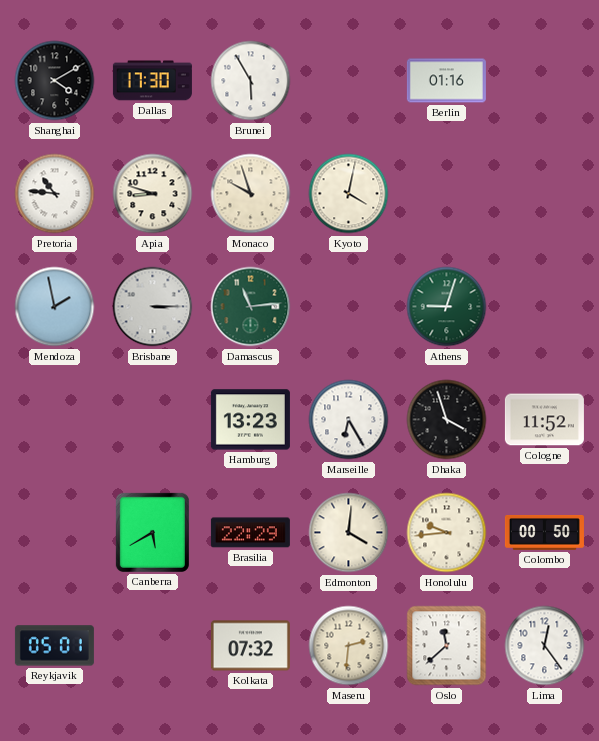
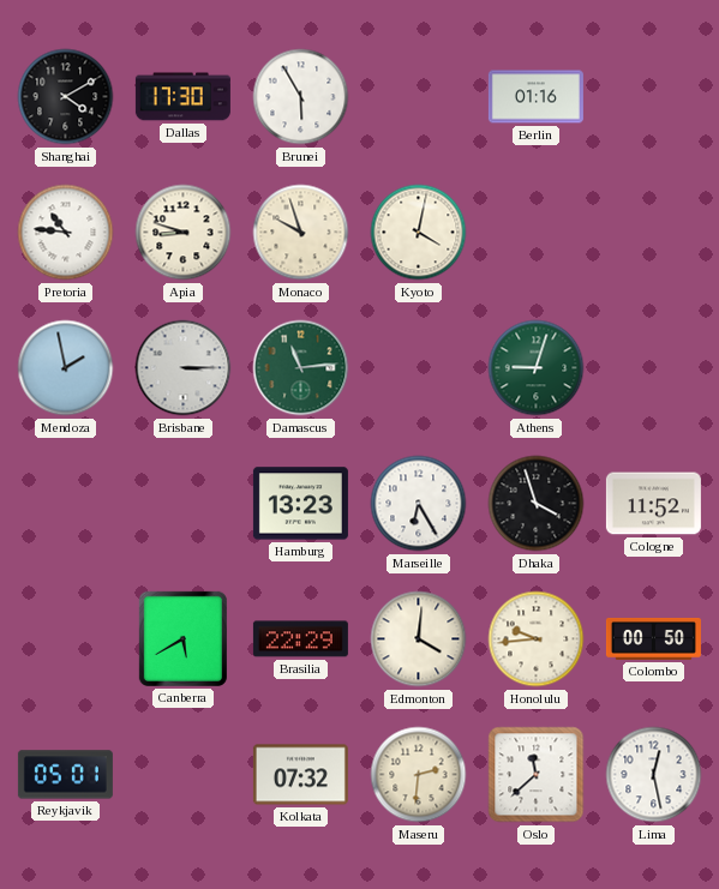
Lima: 12:24 -> 12:28
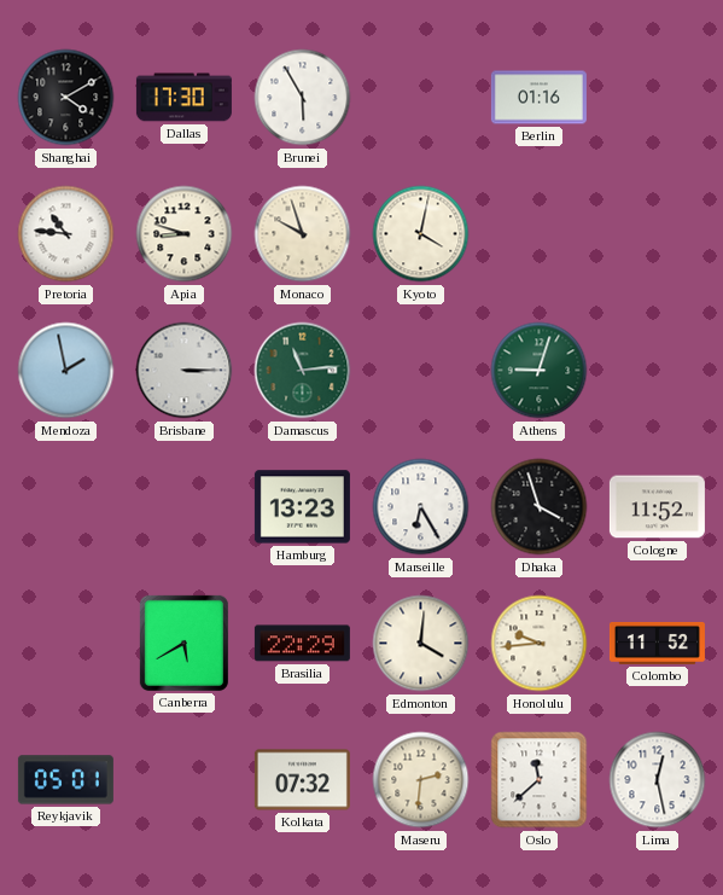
Colombo: 00:50 -> 11:52
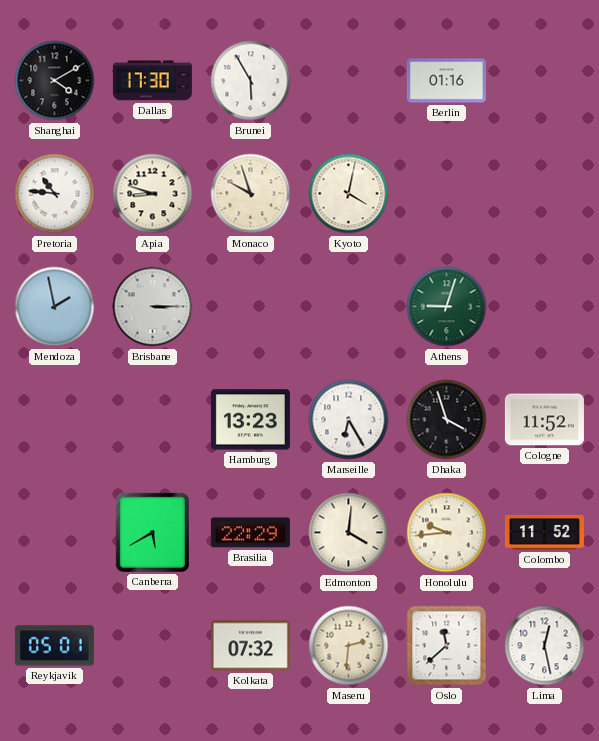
Damascus: 11:14 -> none
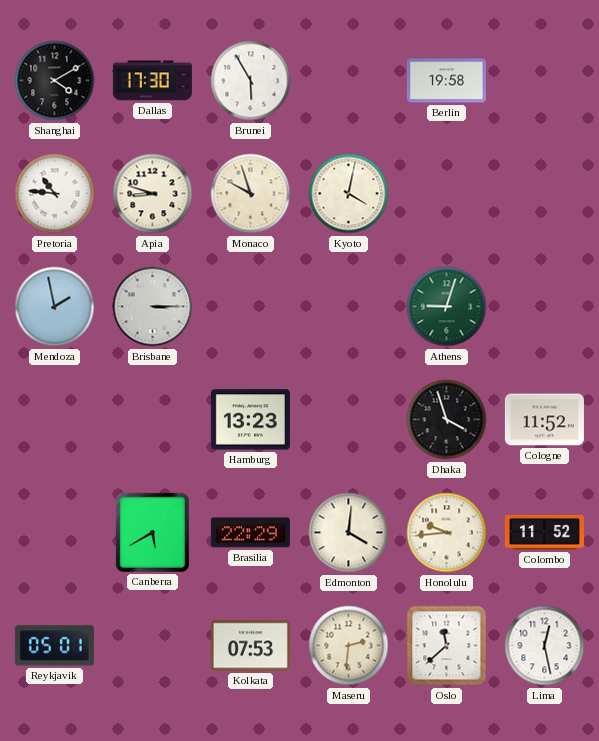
Berlin: 01:16 -> 19:58
Marseille: 6:25 -> none
Kolkata: 07:32 -> 07:53
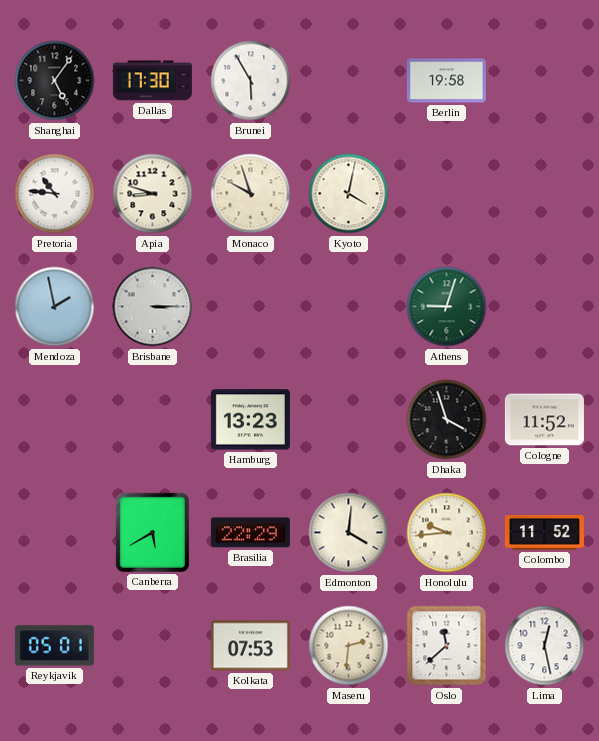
Shanghai: 4:10 -> 5:06
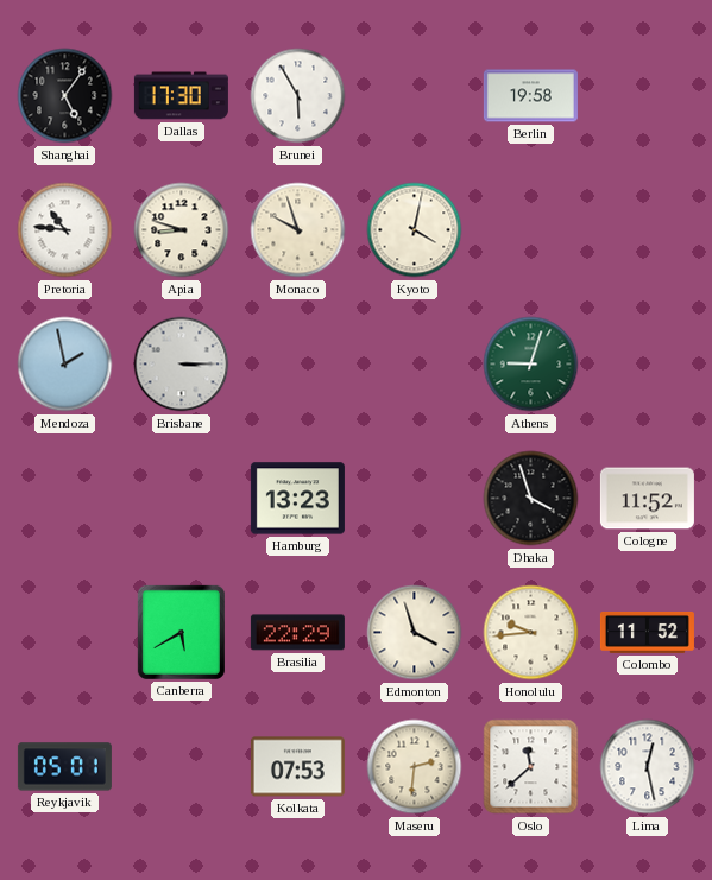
Edmonton: 4:01 -> 3:57
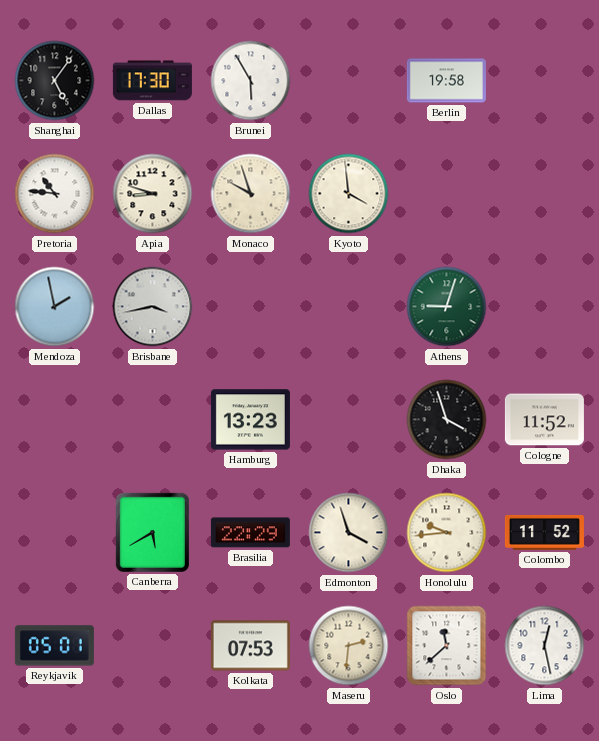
Kyoto: 4:02 -> 3:59
Brisbane: 3:15 -> 3:43
